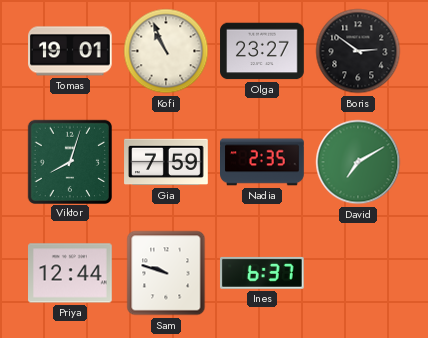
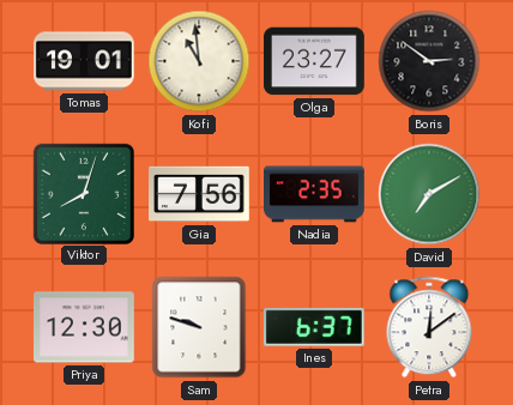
Kofi: 10:56 -> 10:59
Gia: 7:59 -> 7:56
Priya: 12:44 -> 12:30
Petra: none -> 12:09
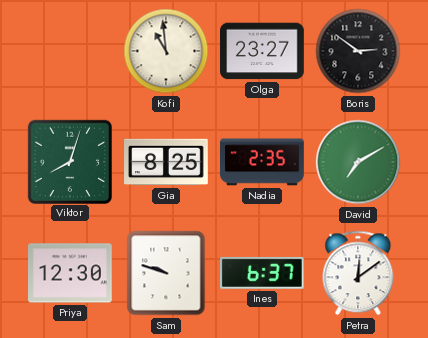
Tomas: 19:01 -> none
Gia: 7:56 -> 8:25
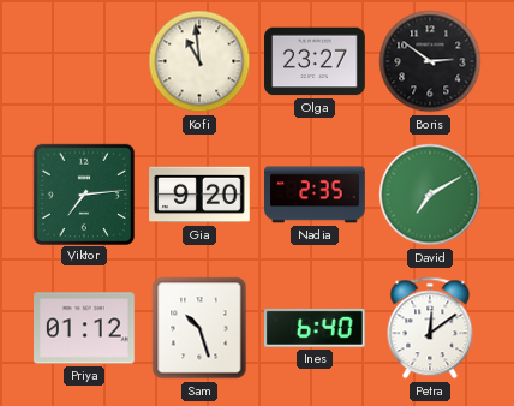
Viktor: 8:03 -> 7:14
Gia: 8:25 -> 9:20
Priya: 12:30 -> 01:12
Sam: 9:48 -> 10:27
Ines: 6:37 -> 6:40
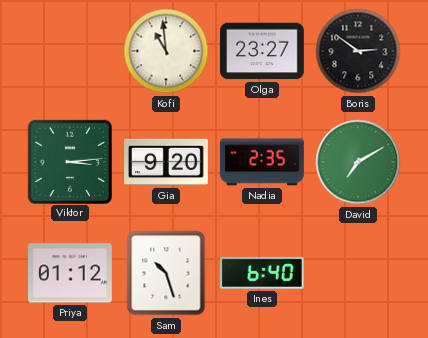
Viktor: 7:14 -> 3:14
Petra: 12:09 -> none
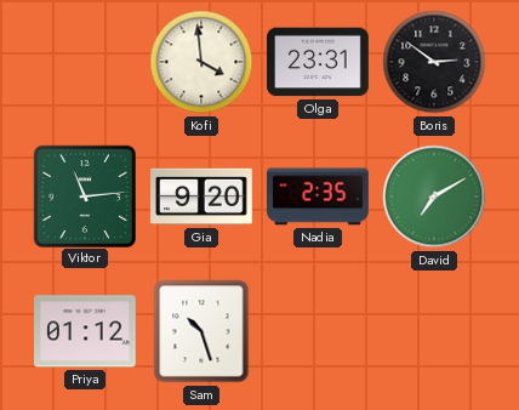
Kofi: 10:59 -> 3:59
Olga: 23:27 -> 23:31
Viktor: 3:14 -> 11:14
Ines: 6:40 -> none
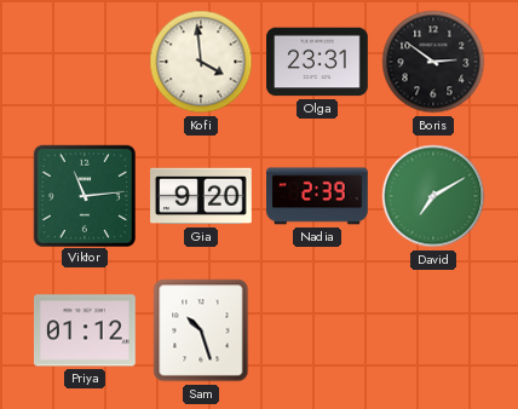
Nadia: 2:35 -> 2:39
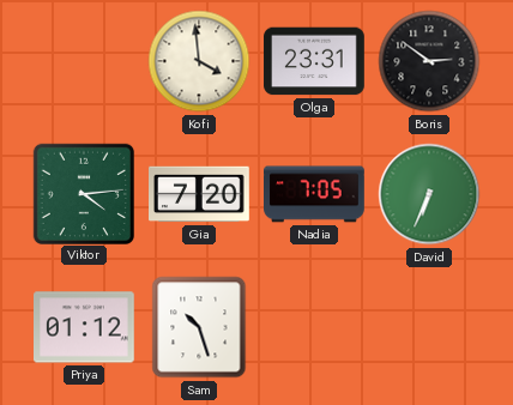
Viktor: 11:14 -> 4:14
Gia: 9:20 -> 7:20
Nadia: 2:39 -> 7:05
David: 7:10 -> 6:34
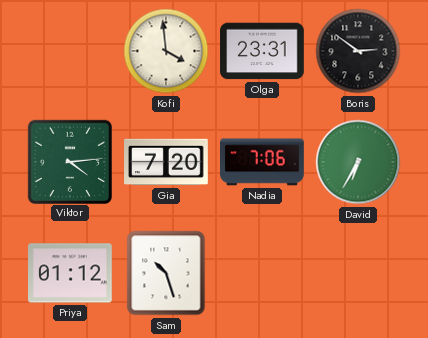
Nadia: 7:05 -> 7:06
David: 6:34 -> 6:35
